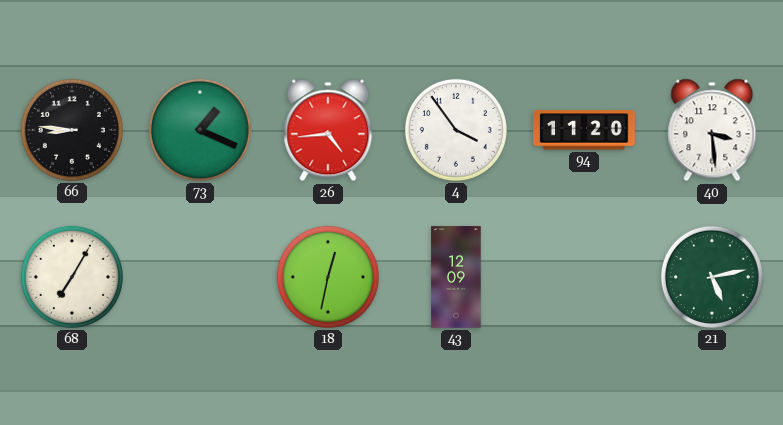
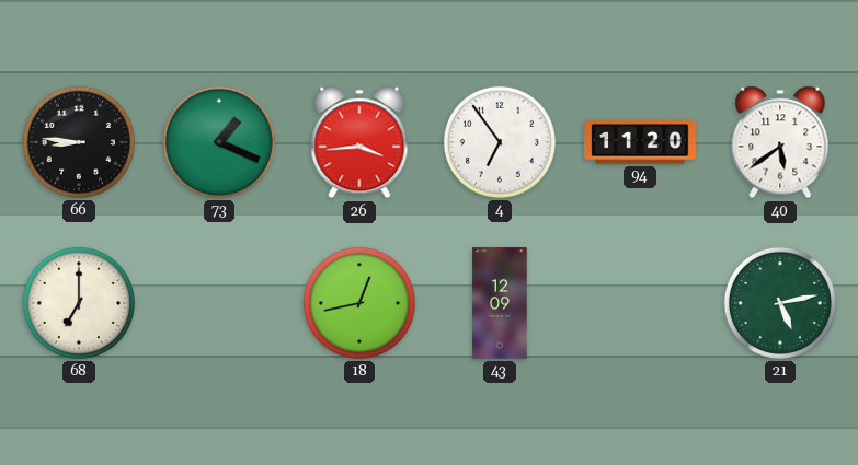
26: 4:44 -> 3:44
4: 3:54 -> 6:54
40: 3:29 -> 5:39
68: 7:05 -> 7:00
18: 12:32 -> 12:43
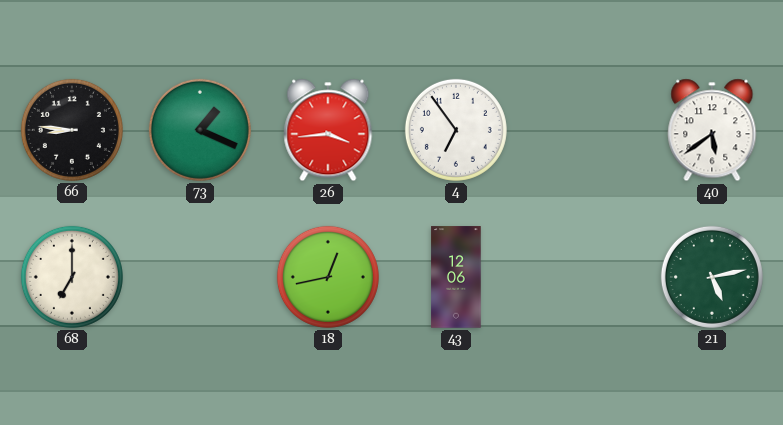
94: 11:20 -> none
43: 12:09 -> 12:06
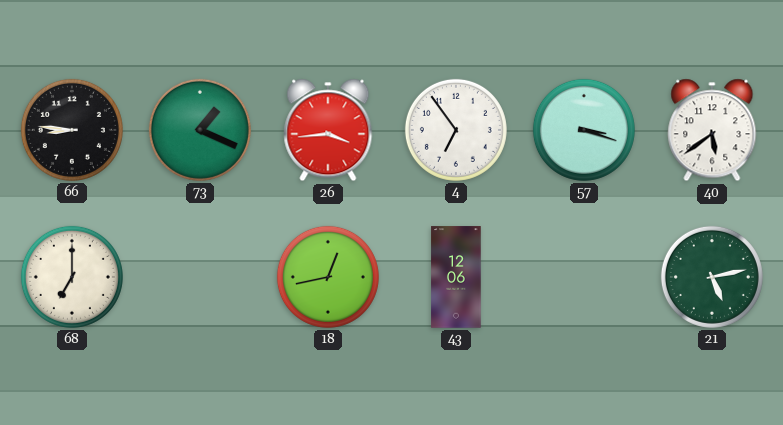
57: none -> 3:18
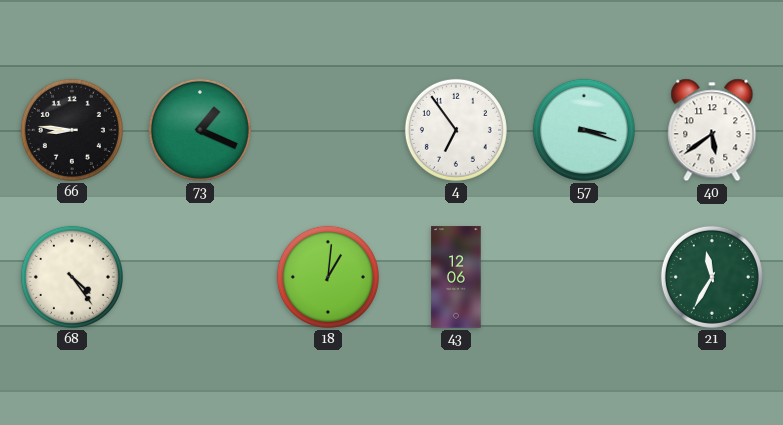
26: 3:44 -> none
68: 7:00 -> 4:24
18: 12:43 -> 1:01
21: 5:13 -> 11:35
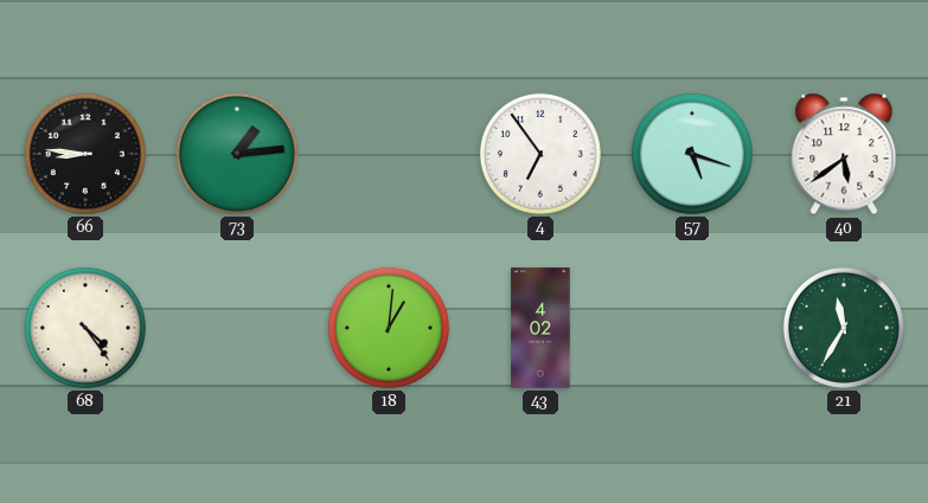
73: 1:19 -> 1:14
57: 3:18 -> 5:18
43: 12:06 -> 4:02
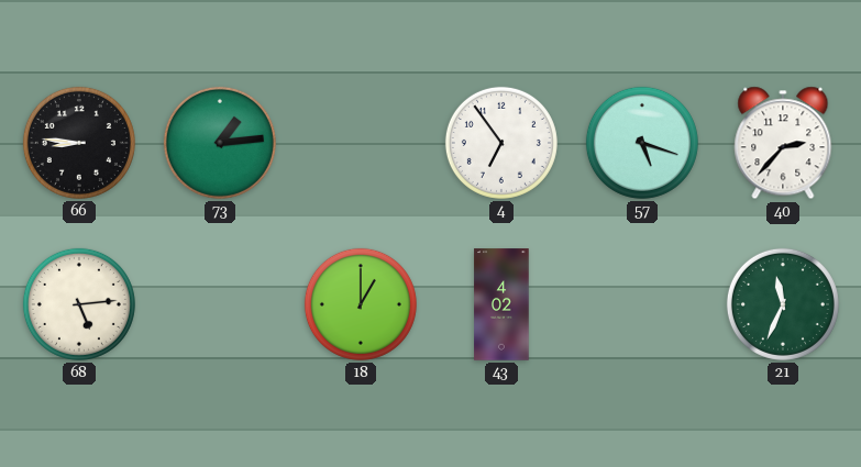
40: 5:39 -> 2:37
68: 4:24 -> 5:14
18: 1:01 -> 1:00
21: 11:35 -> 11:34
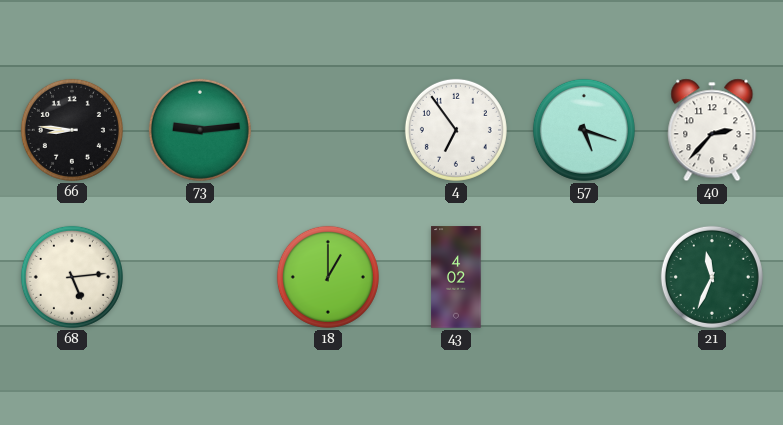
73: 1:14 -> 9:14
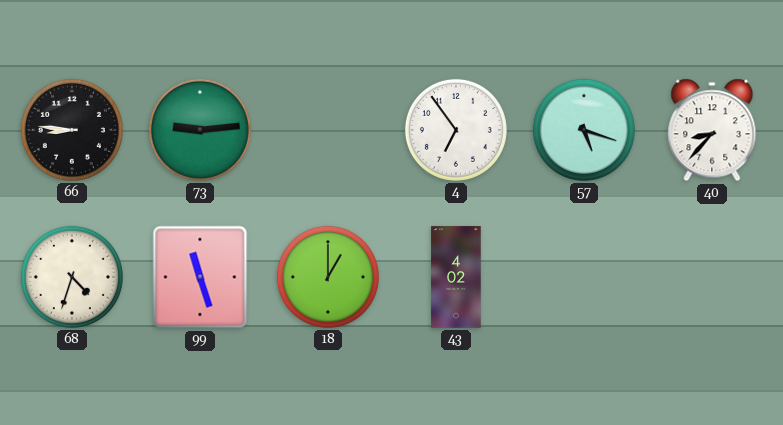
40: 2:37 -> 8:37
68: 5:14 -> 4:33
99: none -> 11:27
21: 11:34 -> none
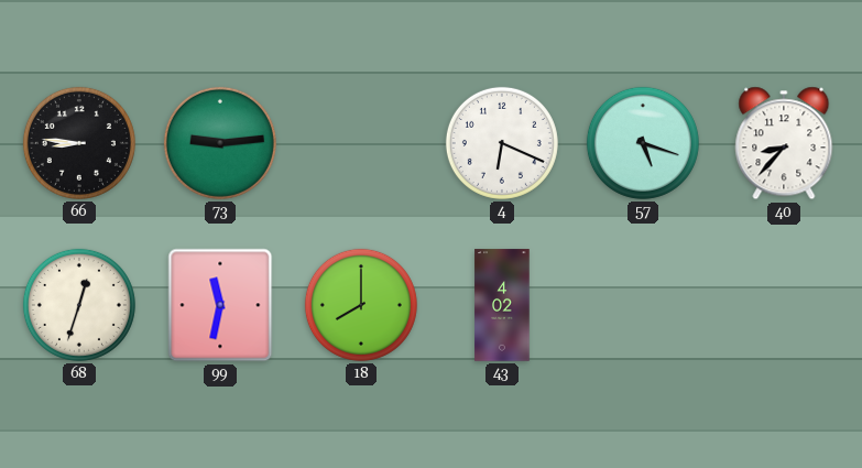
4: 6:54 -> 6:19
68: 4:33 -> 12:33
99: 11:27 -> 11:32
18: 1:00 -> 8:00
